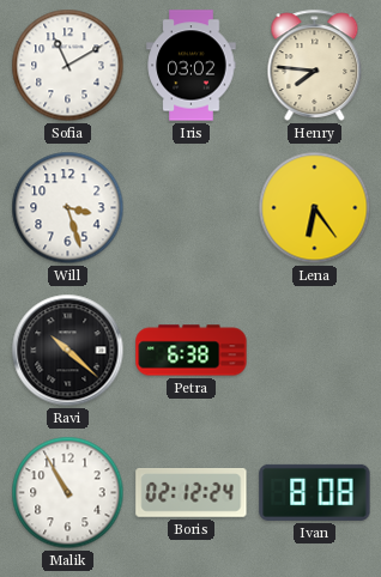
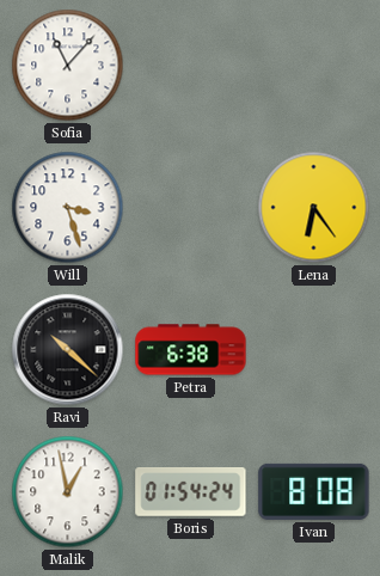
Sofia: 11:10 -> 11:07
Iris: 03:02 -> none
Henry: 7:46 -> none
Malik: 10:55 -> 12:58
Boris: 02:12 -> 01:54
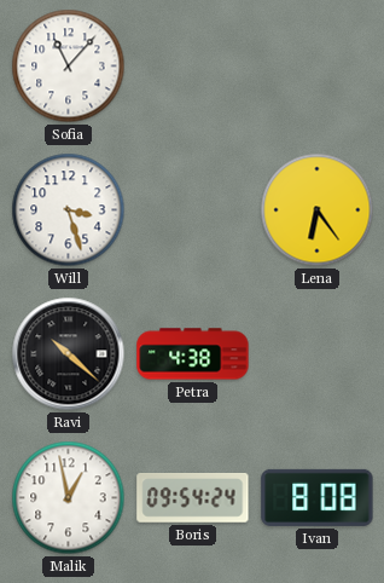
Petra: 6:38 -> 4:38
Boris: 01:54 -> 09:54
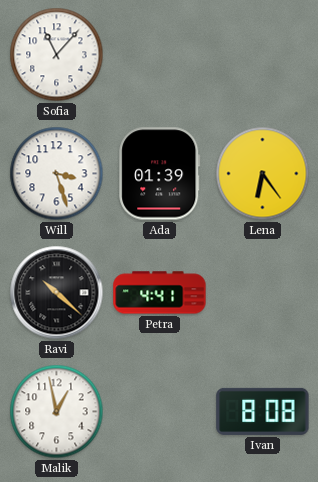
Ada: none -> 01:39
Petra: 4:38 -> 4:41
Boris: 09:54 -> none
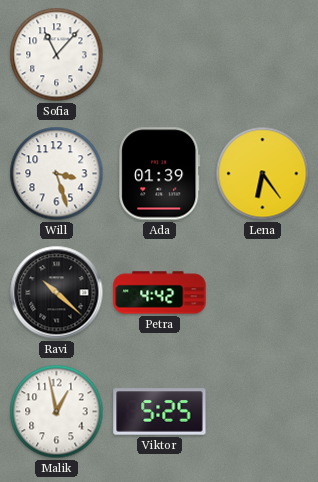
Petra: 4:41 -> 4:42
Viktor: none -> 5:25
Ivan: 8:08 -> none
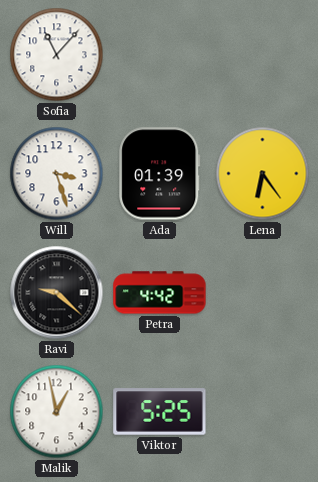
Ravi: 10:22 -> 9:22
